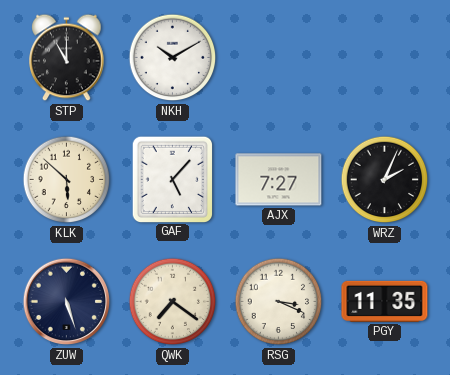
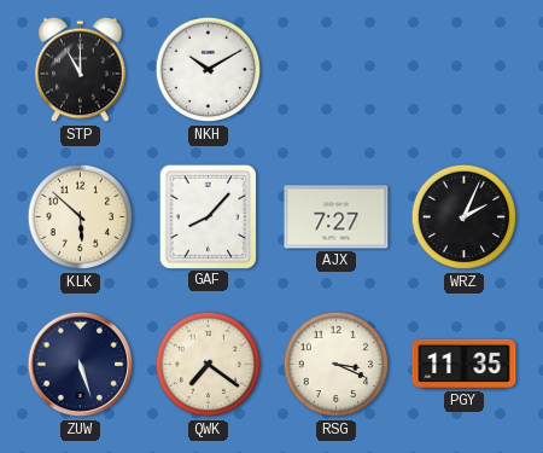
GAF: 5:07 -> 8:07
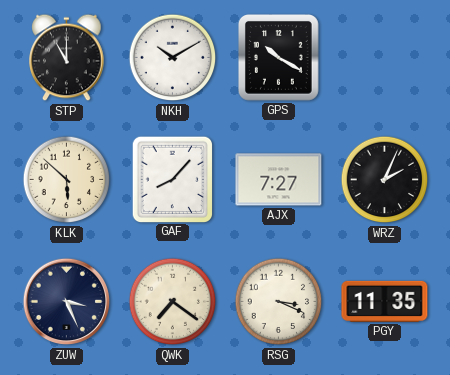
GPS: none -> 10:20
ZUW: 5:27 -> 3:26
